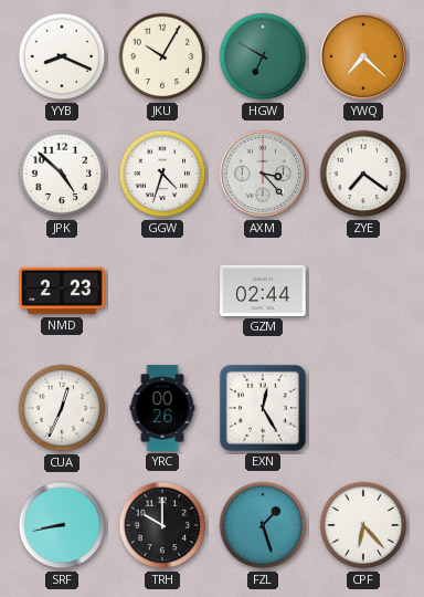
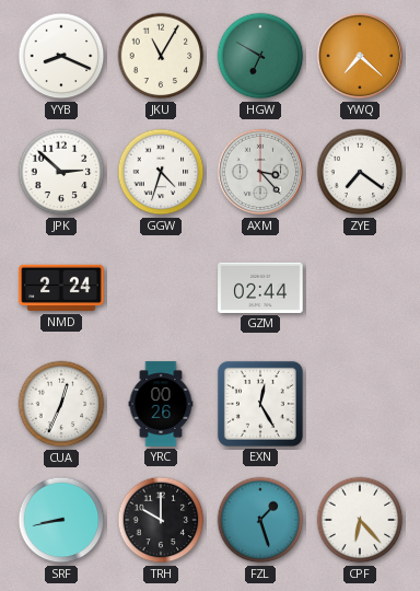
JKU: 10:05 -> 11:05
JPK: 4:52 -> 2:52
NMD: 2:23 -> 2:24
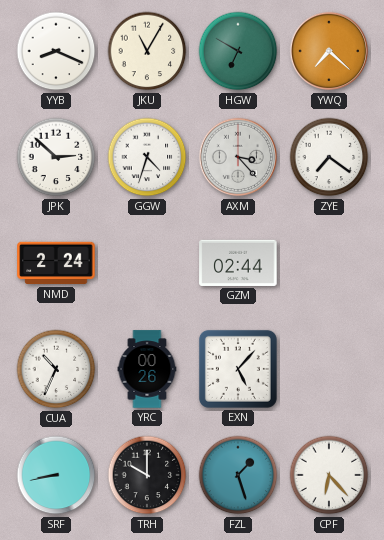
CUA: 12:34 -> 10:34
EXN: 12:25 -> 5:07
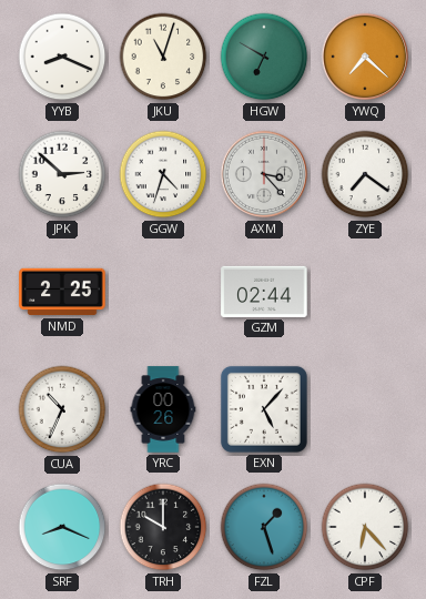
JKU: 11:05 -> 11:03
NMD: 2:24 -> 2:25
SRF: 8:43 -> 8:19
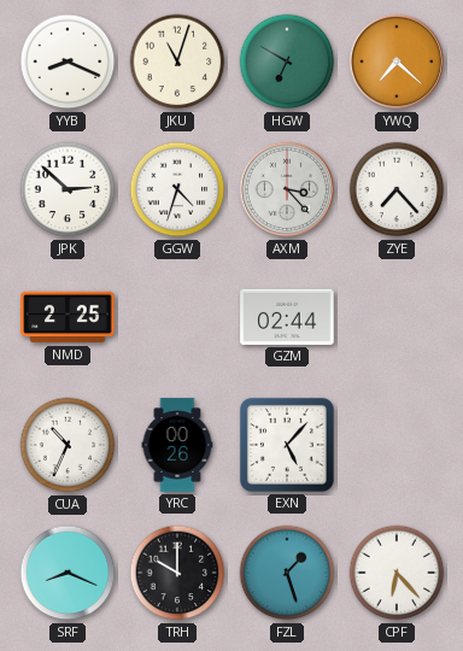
ZYE: 7:21 -> 7:23
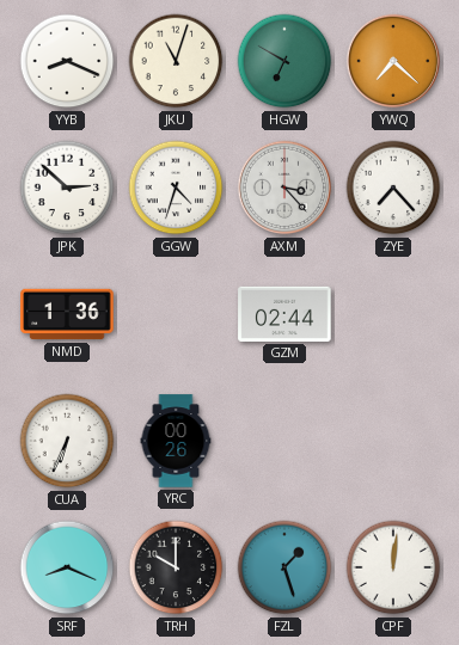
NMD: 2:25 -> 1:36
CUA: 10:34 -> 6:34
EXN: 5:07 -> none
CPF: 6:23 -> 12:01
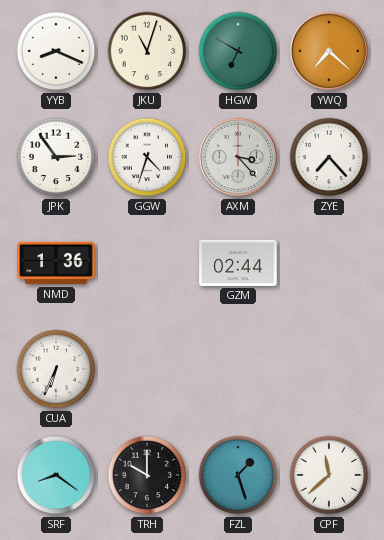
JPK: 2:52 -> 2:54
YRC: 00:26 -> none
SRF: 8:19 -> 8:21
CPF: 12:01 -> 11:38
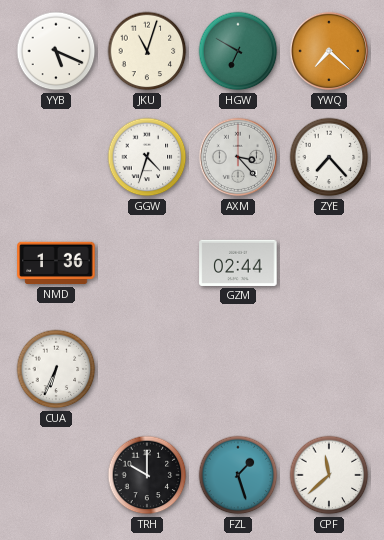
YYB: 8:19 -> 5:19
JPK: 2:54 -> none
SRF: 8:21 -> none
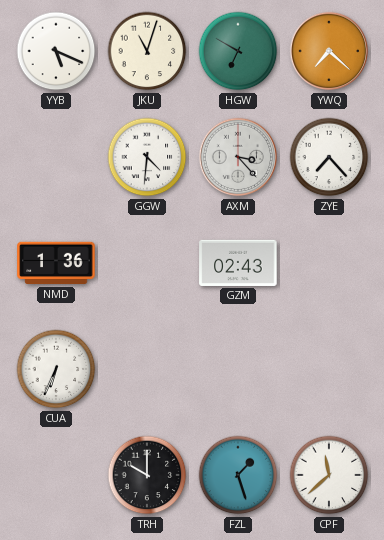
GGW: 4:33 -> 4:31
GZM: 02:44 -> 02:43
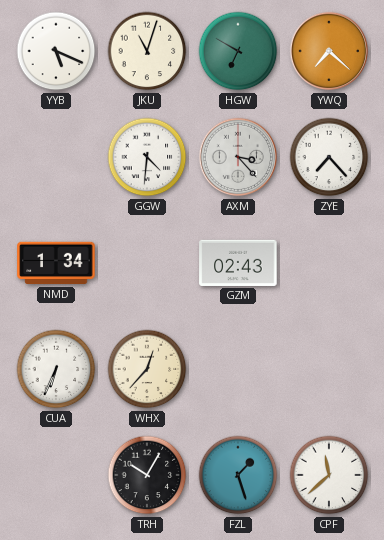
NMD: 1:36 -> 1:34
WHX: none -> 12:37
TRH: 10:00 -> 10:05
